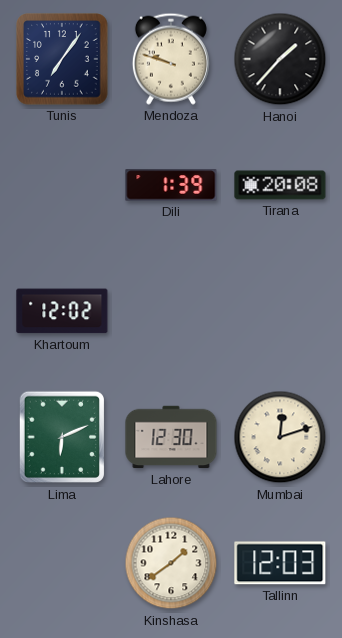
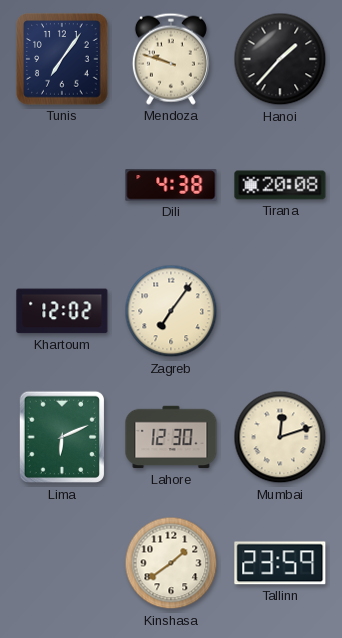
Dili: 1:39 -> 4:38
Zagreb: none -> 7:06
Tallinn: 12:03 -> 23:59
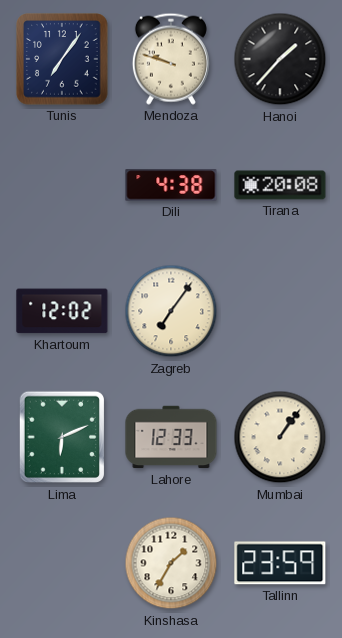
Lahore: 12:30 -> 12:33
Mumbai: 12:12 -> 1:06
Kinshasa: 1:39 -> 1:35
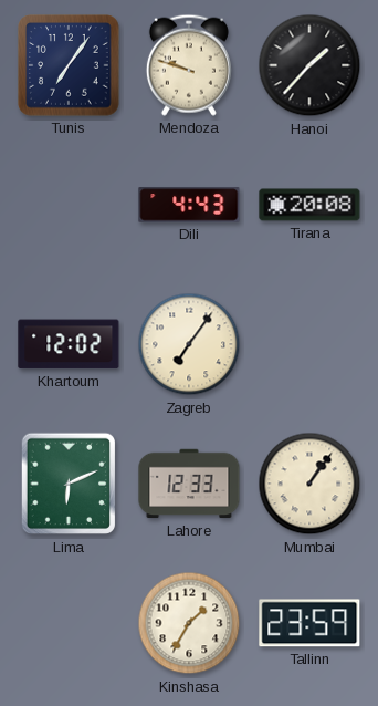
Dili: 4:38 -> 4:43
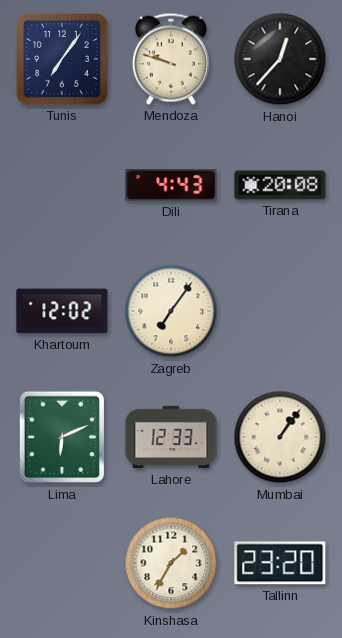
Hanoi: 1:37 -> 12:37
Tallinn: 23:59 -> 23:20
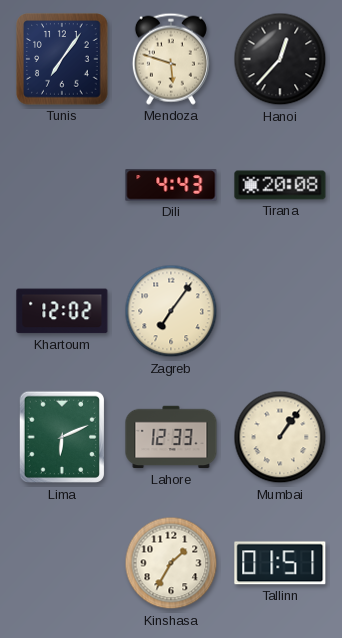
Mendoza: 9:48 -> 5:48
Tallinn: 23:20 -> 01:51
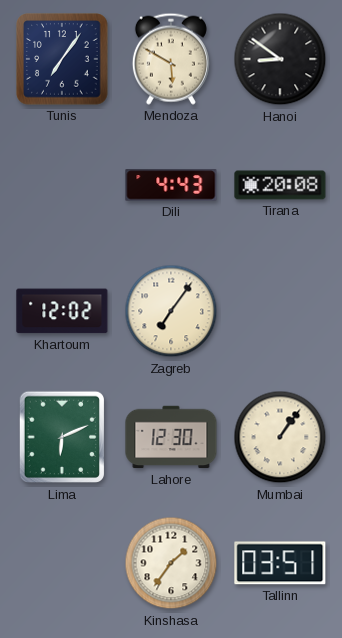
Mendoza: 5:48 -> 5:50
Hanoi: 12:37 -> 8:51
Lahore: 12:33 -> 12:30
Kinshasa: 1:35 -> 1:36
Tallinn: 01:51 -> 03:51
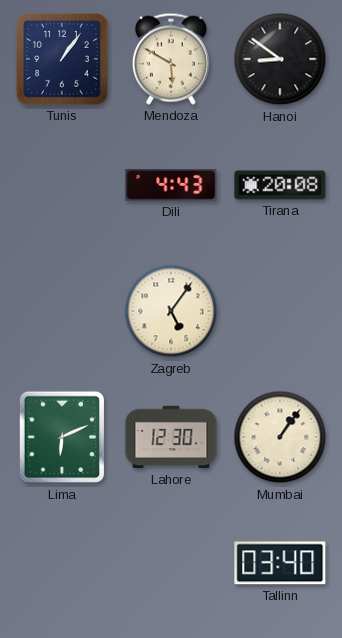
Tunis: 7:06 -> 1:06
Khartoum: 12:02 -> none
Zagreb: 7:06 -> 5:06
Kinshasa: 1:36 -> none
Tallinn: 03:51 -> 03:40
